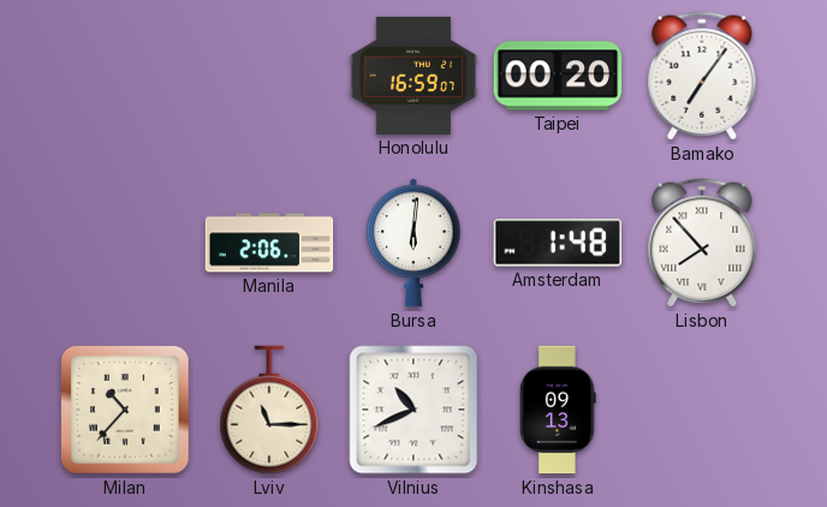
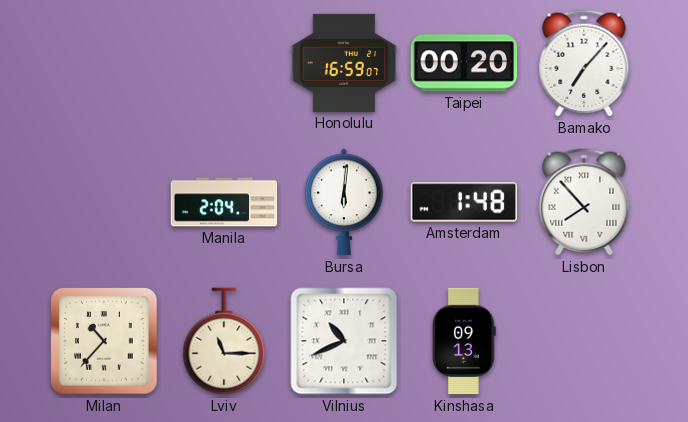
Bamako: 7:06 -> 7:07
Manila: 2:06 -> 2:04
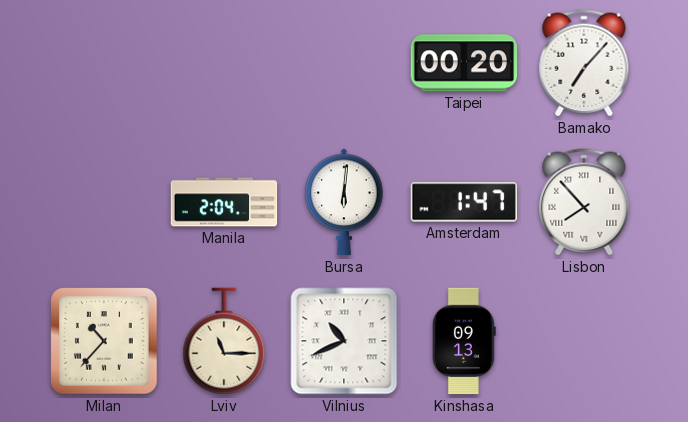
Honolulu: 16:59 -> none
Amsterdam: 1:48 -> 1:47
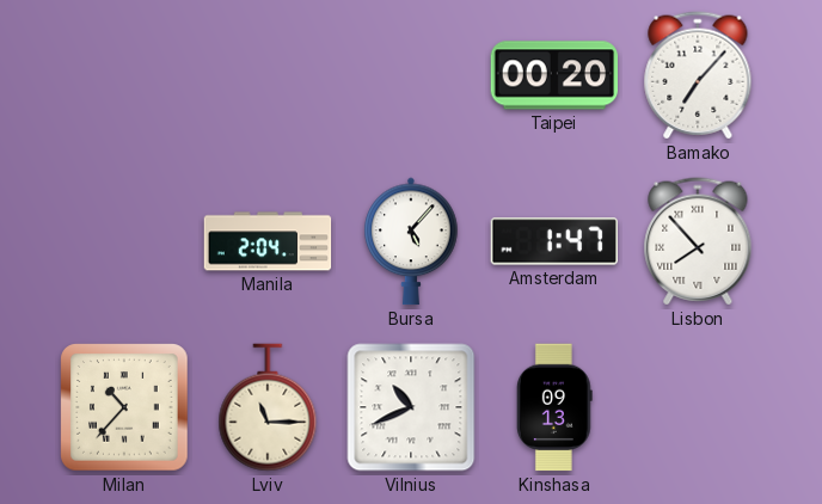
Bursa: 6:01 -> 5:07
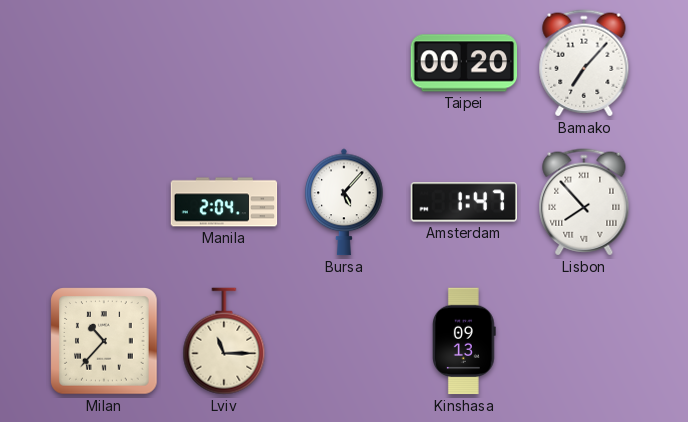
Vilnius: 10:41 -> none
